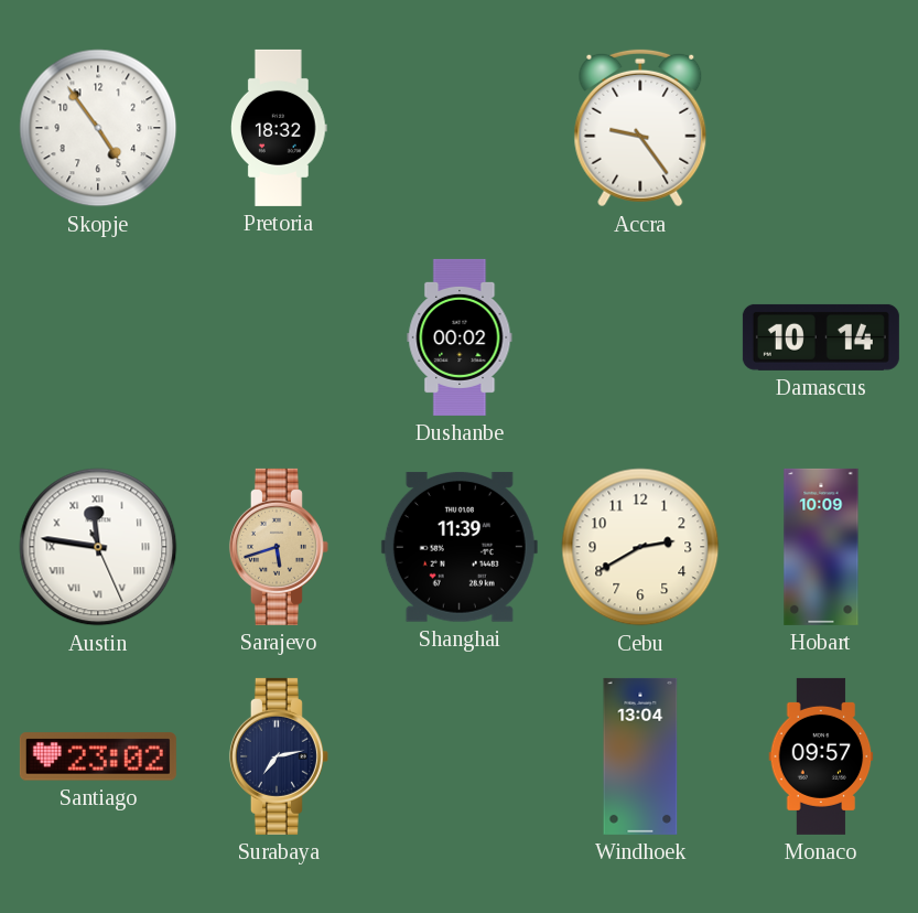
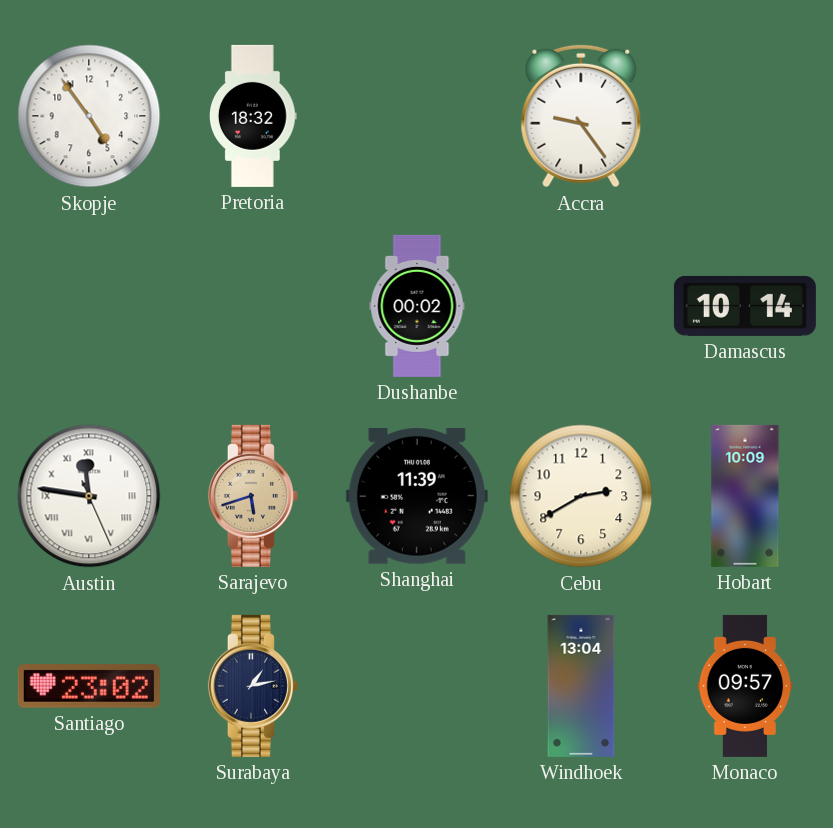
Surabaya: 7:13 -> 1:13
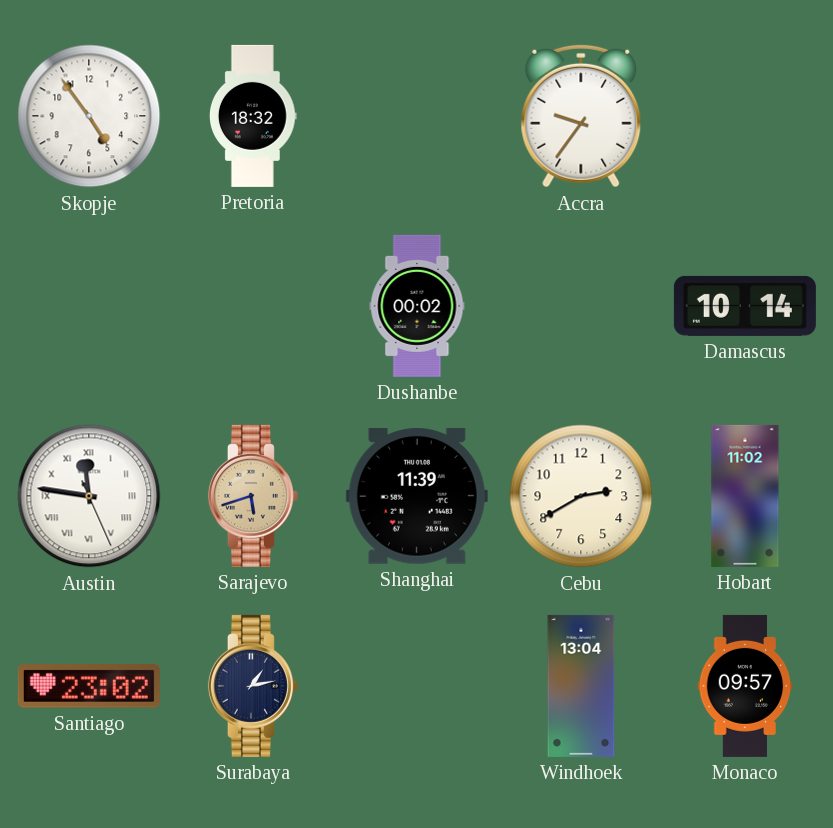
Accra: 9:24 -> 9:36
Hobart: 10:09 -> 11:02
